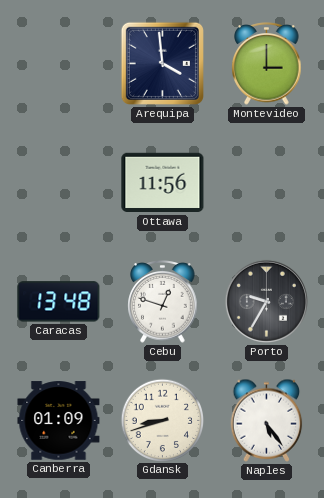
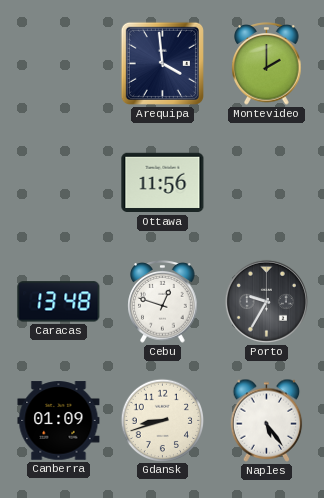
Montevideo: 3:00 -> 2:00
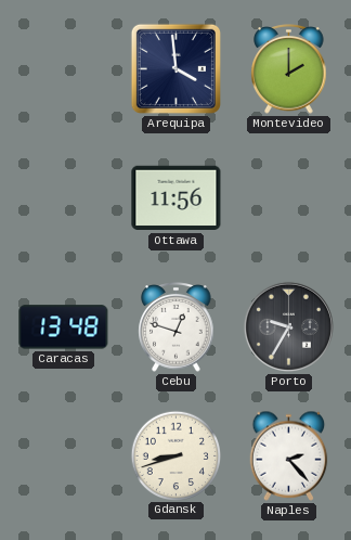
Canberra: 01:09 -> none
Naples: 5:24 -> 2:23
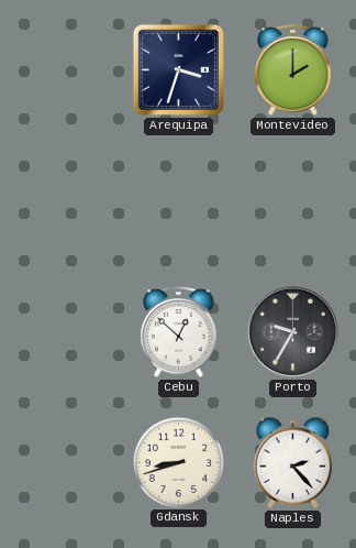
Arequipa: 3:59 -> 3:33
Ottawa: 11:56 -> none
Caracas: 13:48 -> none
Cebu: 12:48 -> 12:52
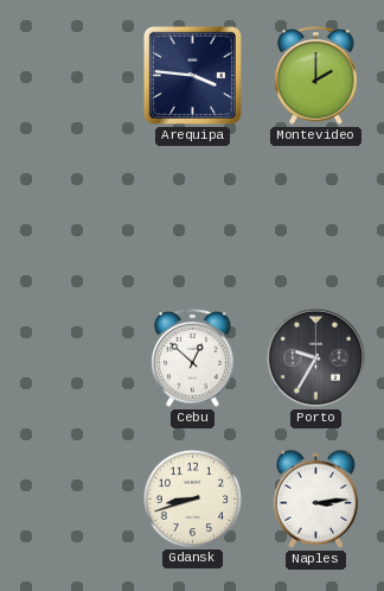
Arequipa: 3:33 -> 3:46
Naples: 2:23 -> 3:14
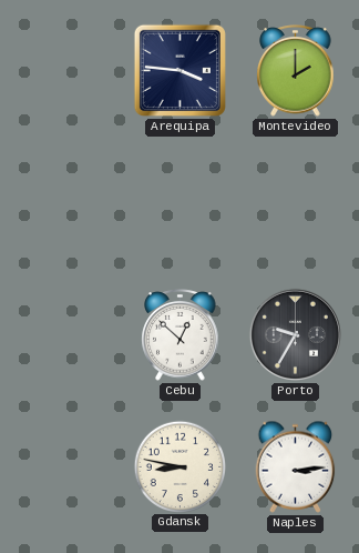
Gdansk: 8:42 -> 8:47
